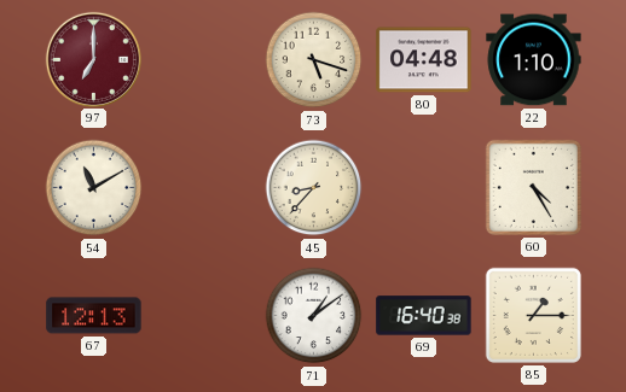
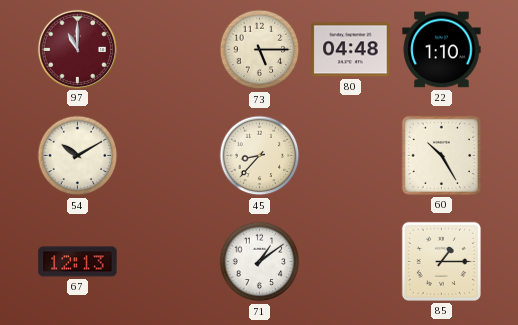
97: 7:00 -> 11:00
73: 5:18 -> 5:15
54: 11:10 -> 10:10
60: 4:25 -> 10:25
69: 16:40 -> none
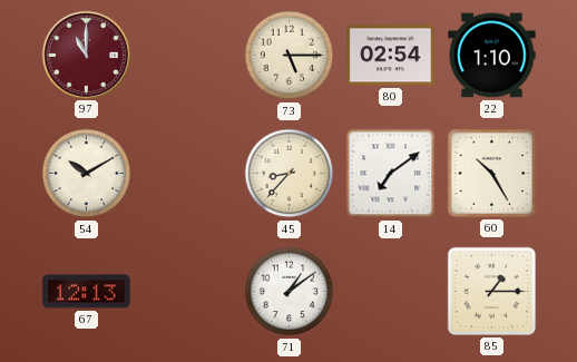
80: 04:48 -> 02:54
14: none -> 7:09
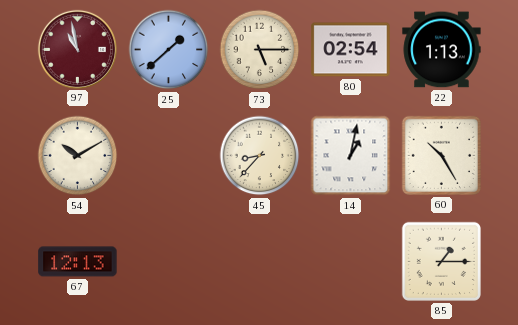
97: 11:00 -> 10:58
25: none -> 1:38
22: 1:10 -> 1:13
14: 7:09 -> 1:02
71: 1:09 -> none
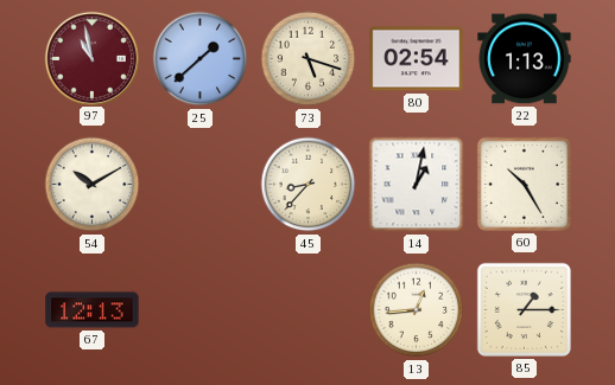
73: 5:15 -> 5:18
13: none -> 12:44
